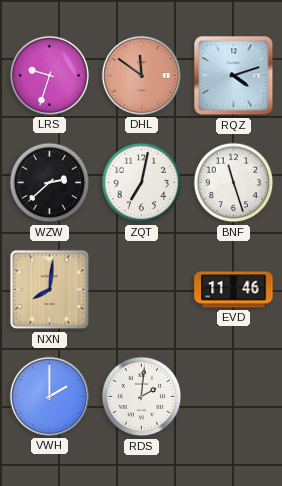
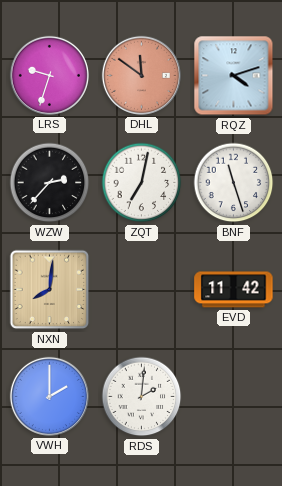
WZW: 2:38 -> 2:37
EVD: 11:46 -> 11:42
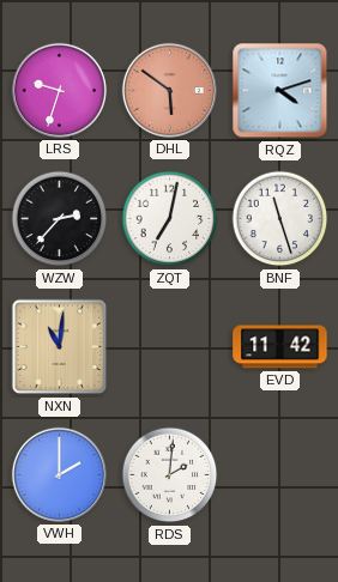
DHL: 11:51 -> 5:51
NXN: 8:01 -> 11:01
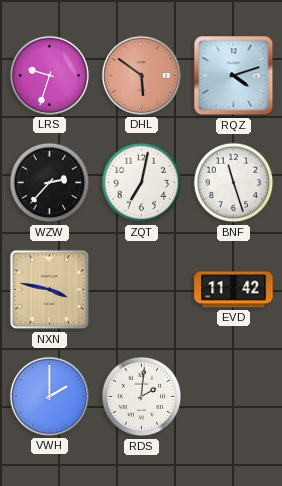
NXN: 11:01 -> 3:47
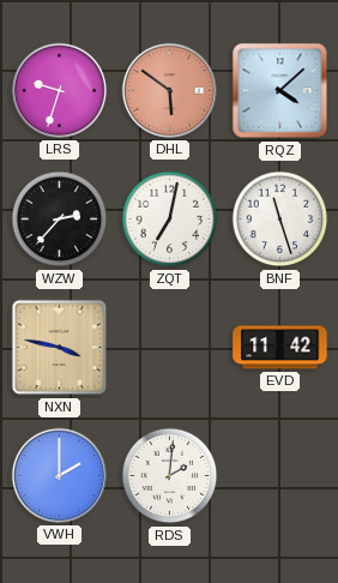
RQZ: 4:12 -> 4:08
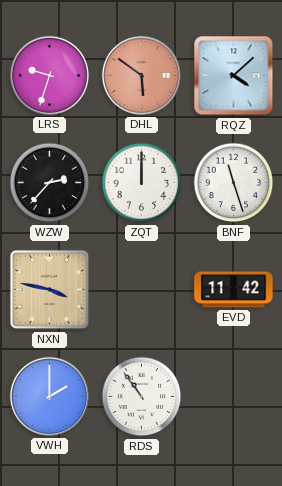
ZQT: 7:02 -> 12:00
RDS: 2:01 -> 10:54
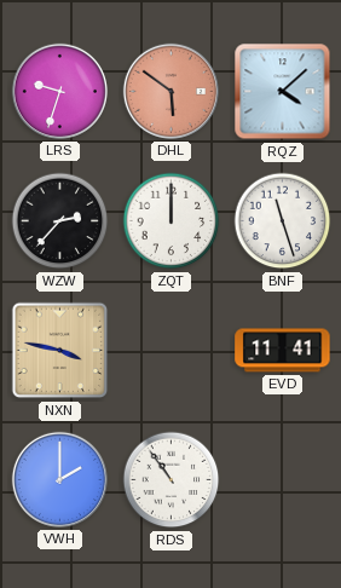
EVD: 11:42 -> 11:41
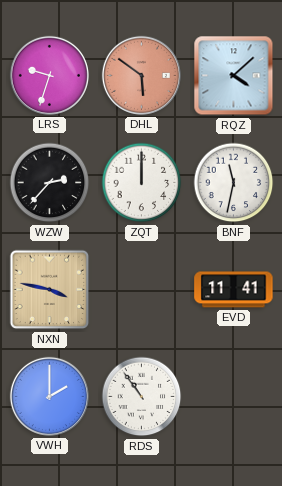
BNF: 11:27 -> 11:32
